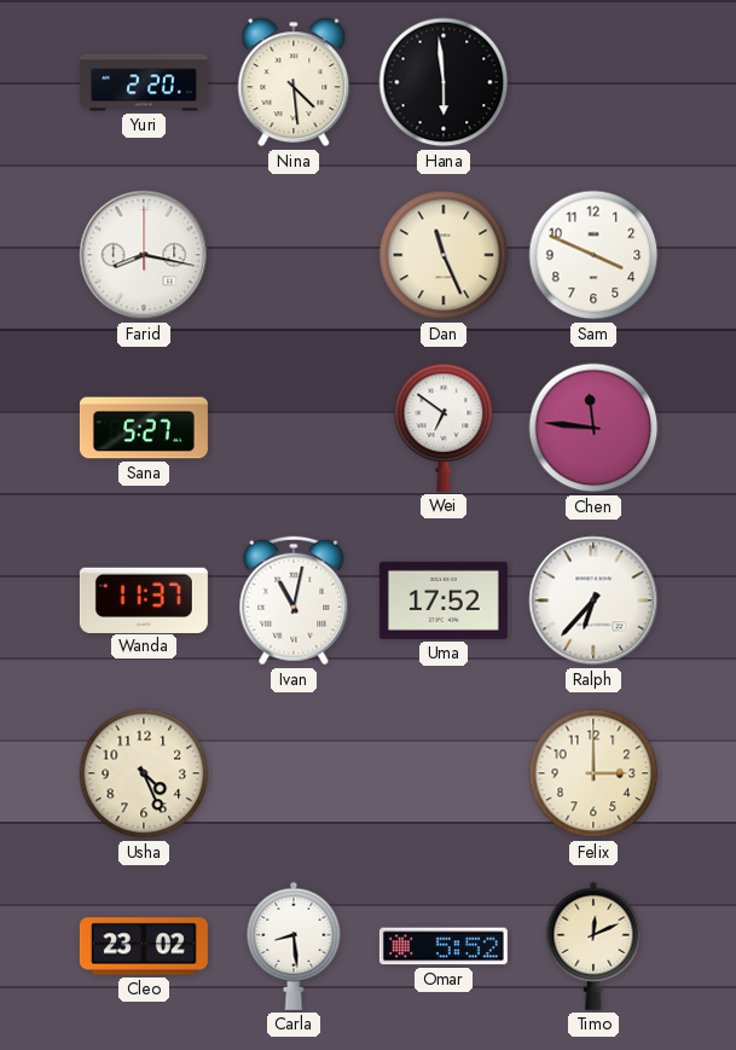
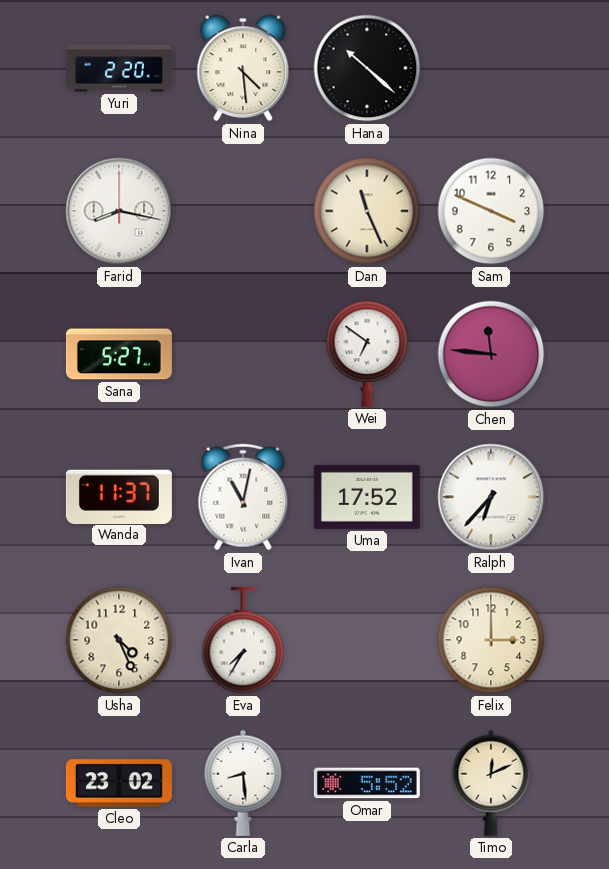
Hana: 5:59 -> 10:22
Eva: none -> 7:35
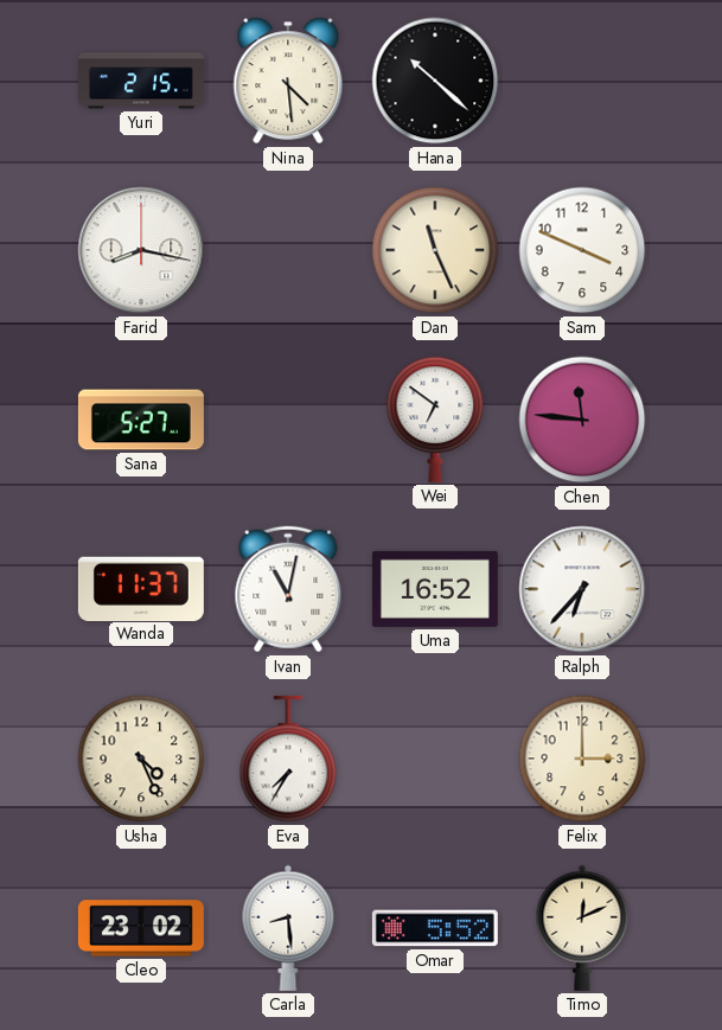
Yuri: 2:20 -> 2:15
Uma: 17:52 -> 16:52
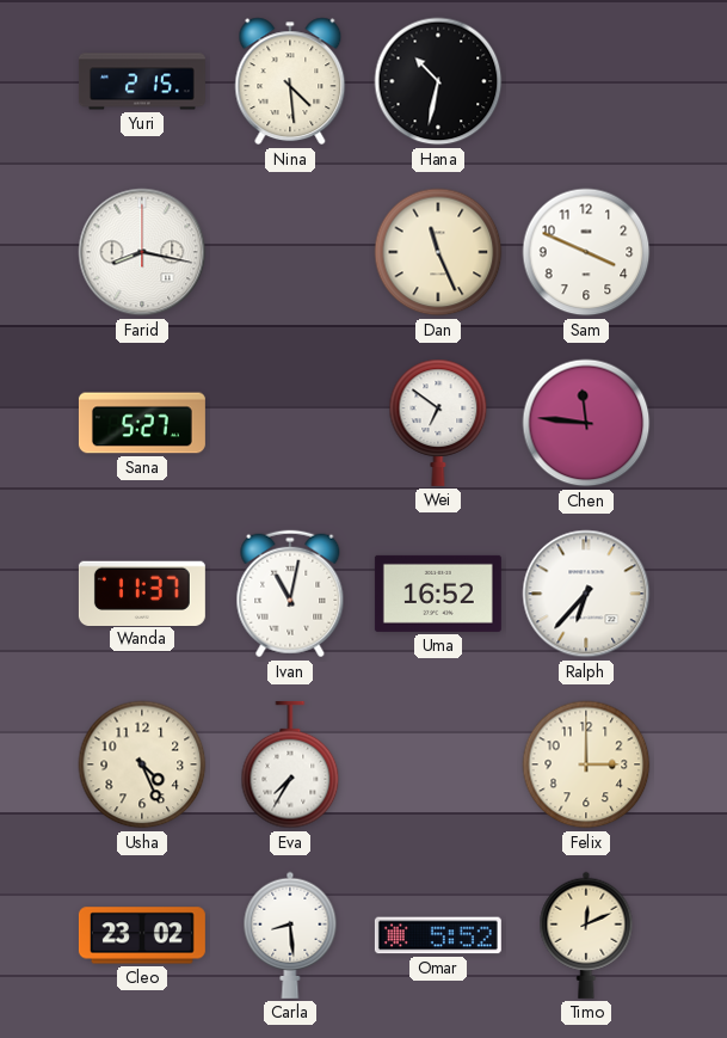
Hana: 10:22 -> 10:32
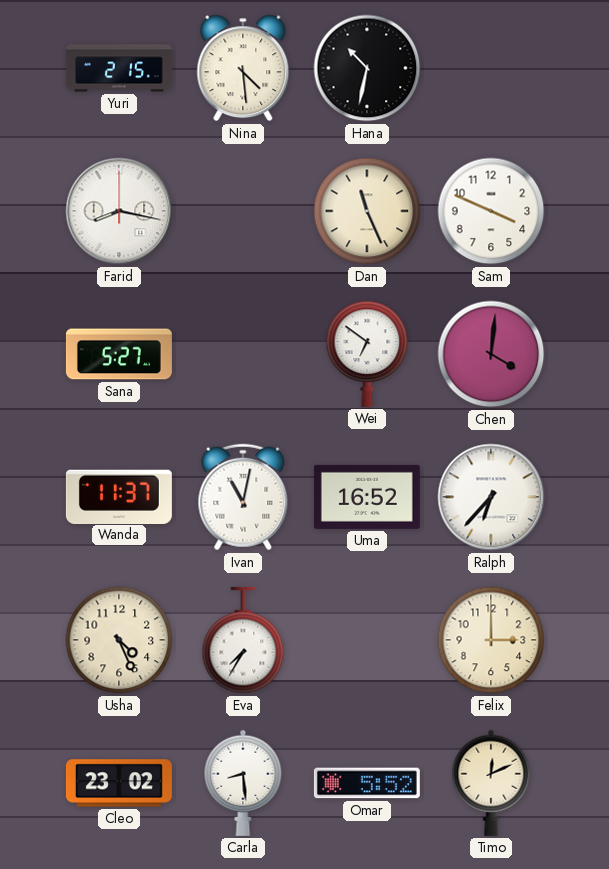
Chen: 11:46 -> 4:01
